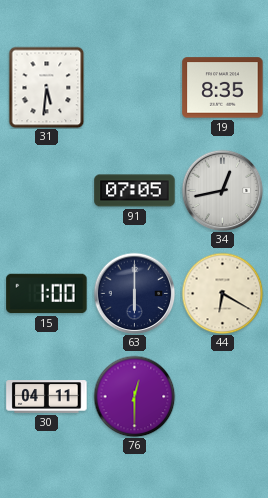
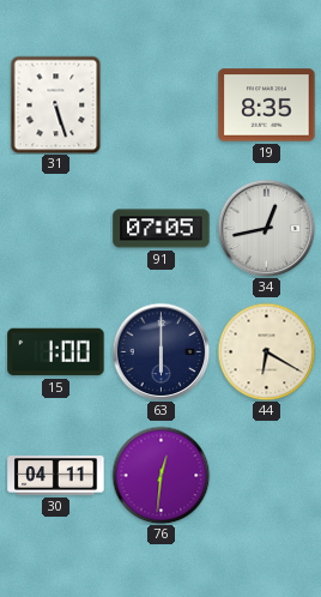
31: 5:31 -> 5:27
76: 12:30 -> 12:31
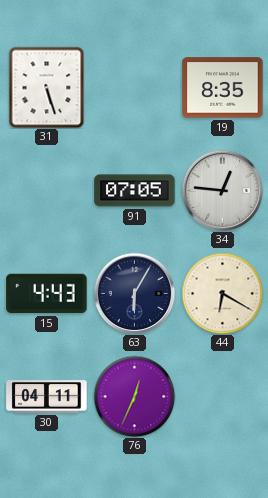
34: 12:43 -> 12:46
15: 1:00 -> 4:43
63: 6:00 -> 6:05
76: 12:31 -> 12:34
